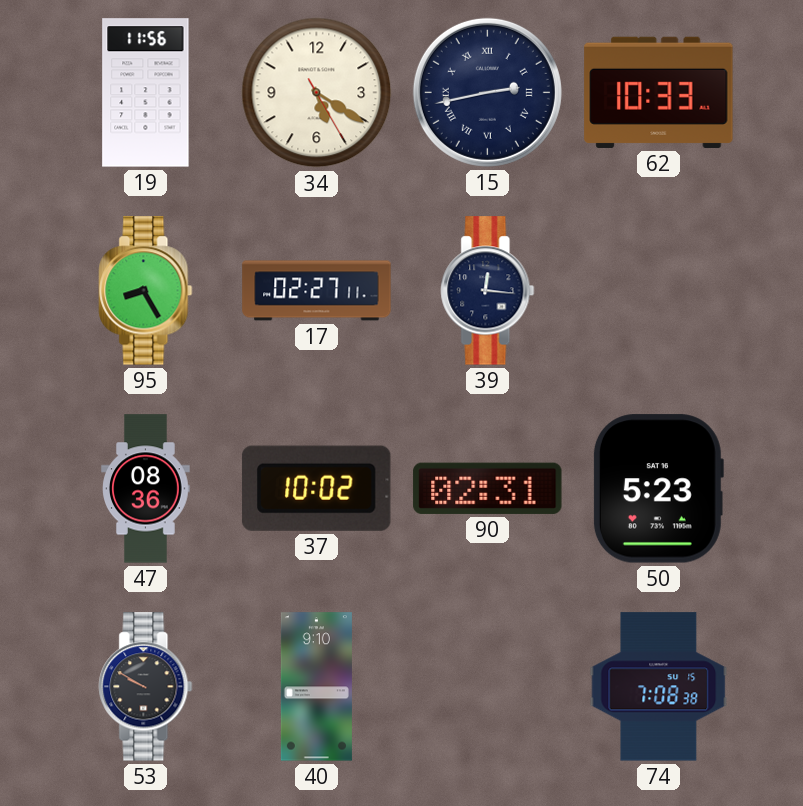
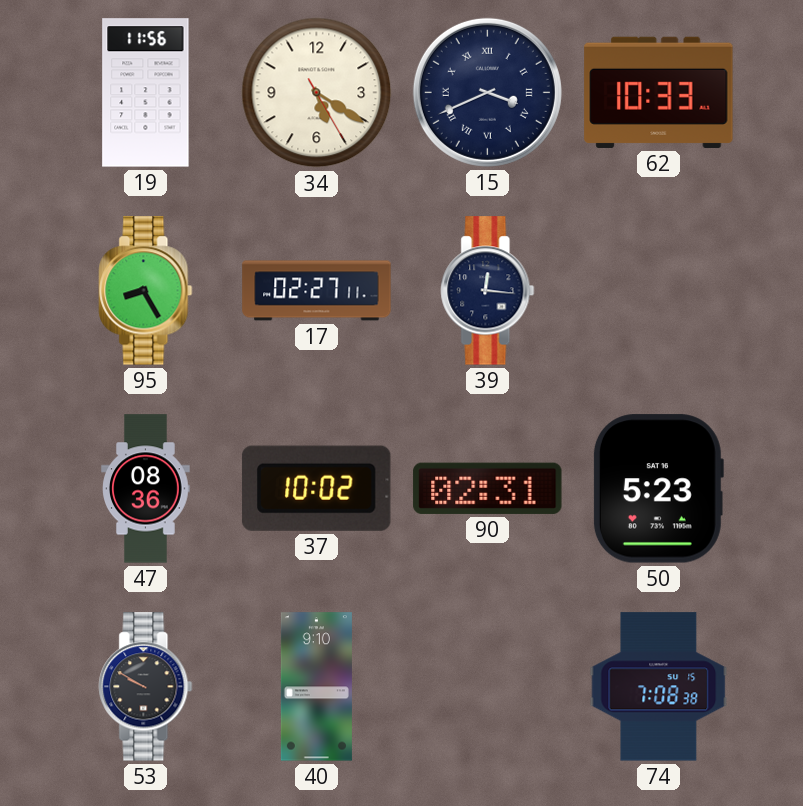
15: 2:43 -> 3:41
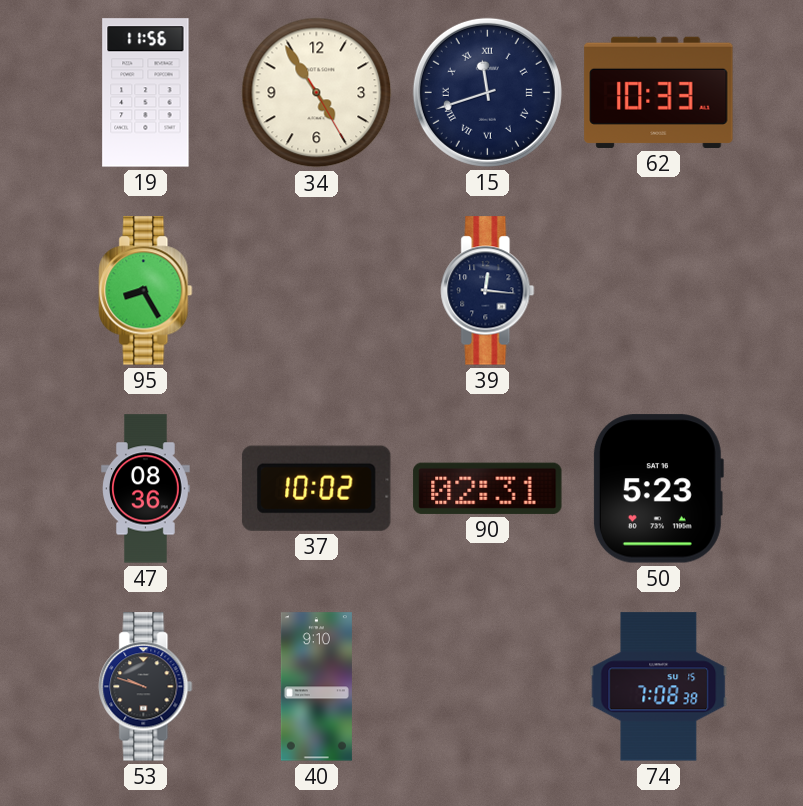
34: 5:20 -> 4:54
15: 3:41 -> 11:42
17: 02:27 -> none
53: 9:50 -> 9:48
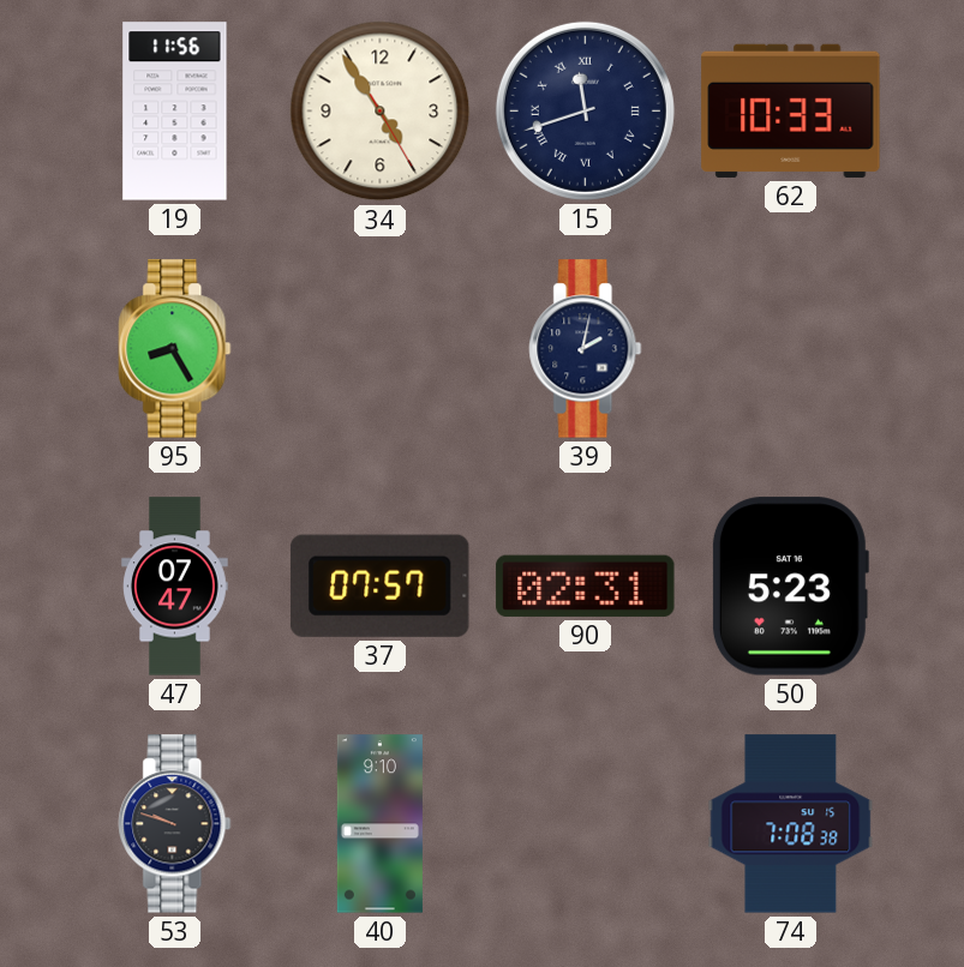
39: 12:16 -> 2:02
47: 08:36 -> 07:47
37: 10:02 -> 07:57
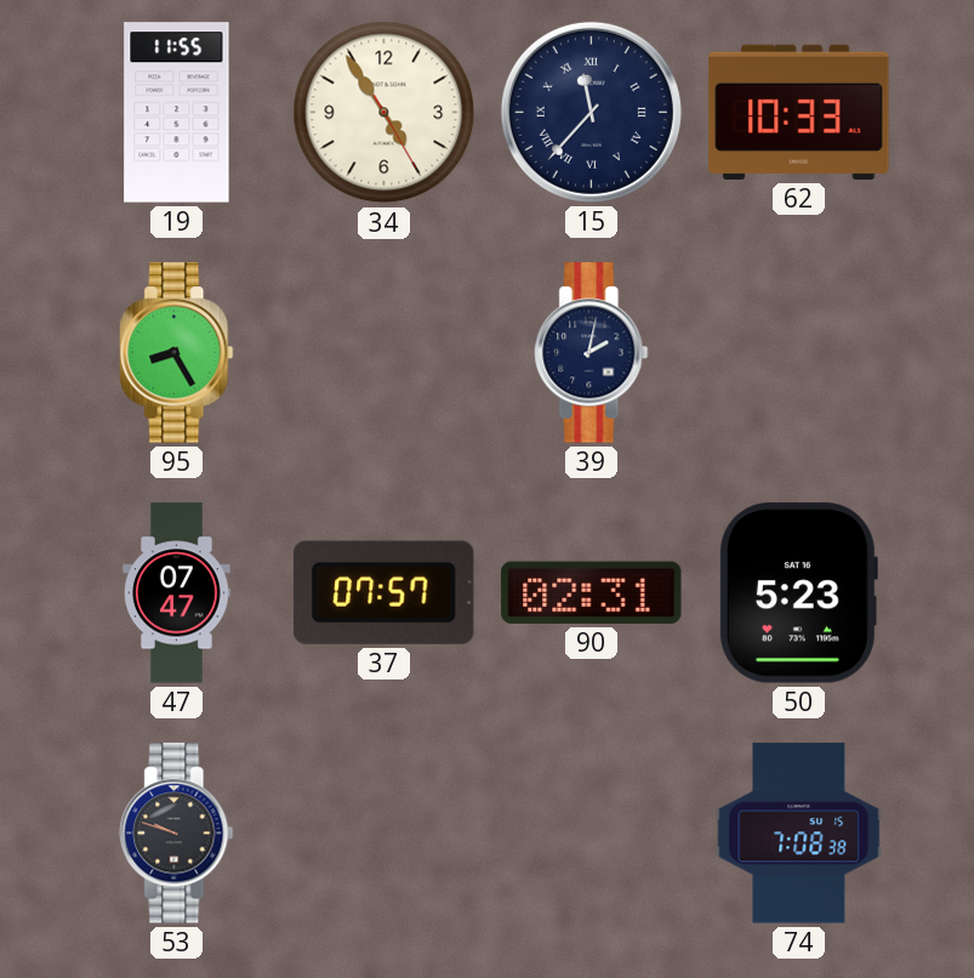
19: 11:56 -> 11:55
15: 11:42 -> 11:37
40: 9:10 -> none
